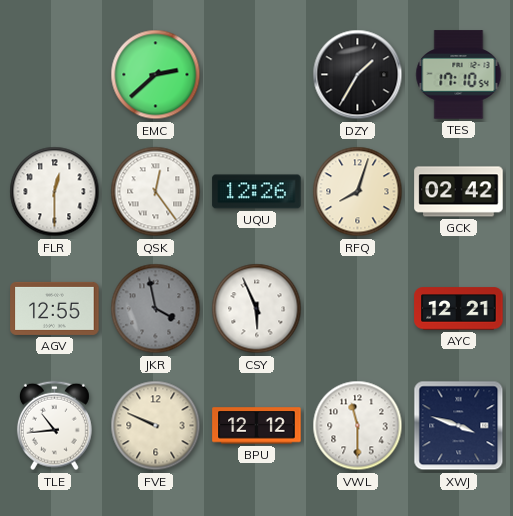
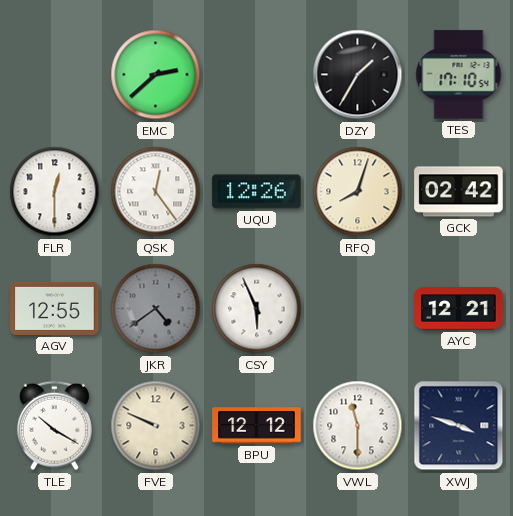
JKR: 3:58 -> 4:39
TLE: 10:44 -> 10:20
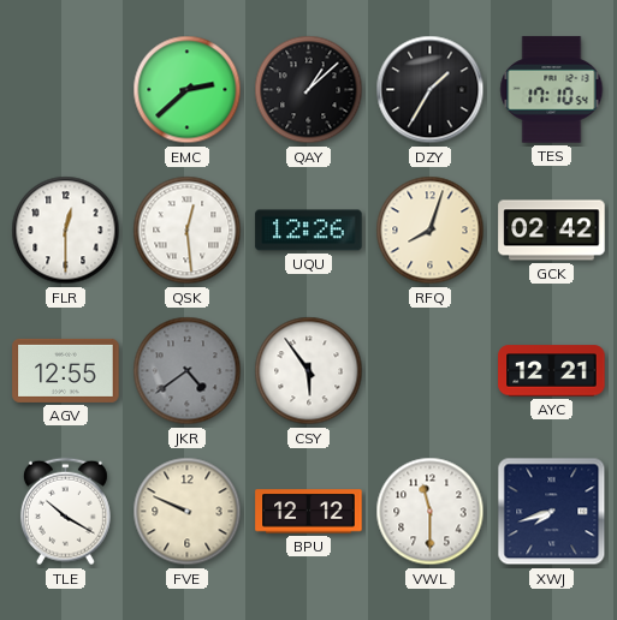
QAY: none -> 1:08
QSK: 12:24 -> 12:29
CSY: 5:56 -> 5:54
XWJ: 3:48 -> 7:42
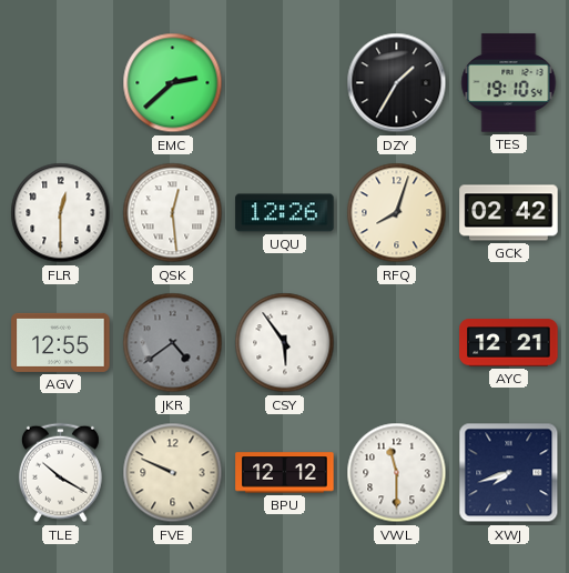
QAY: 1:08 -> none
TES: 17:10 -> 19:10
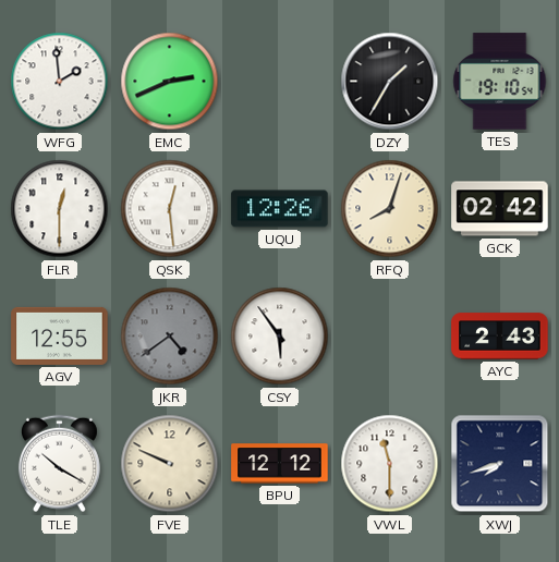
WFG: none -> 1:59
EMC: 2:38 -> 2:41
AYC: 12:21 -> 2:43
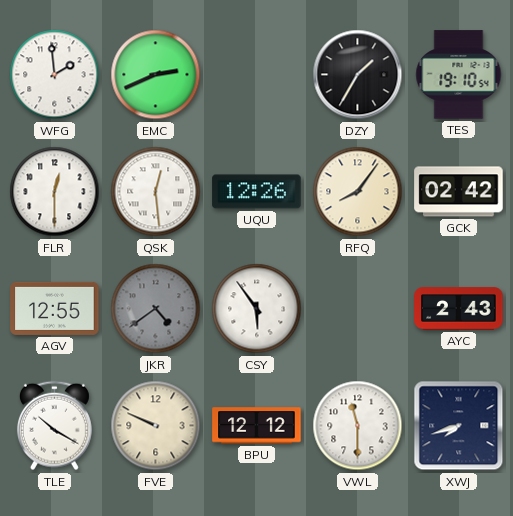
RFQ: 8:03 -> 8:06
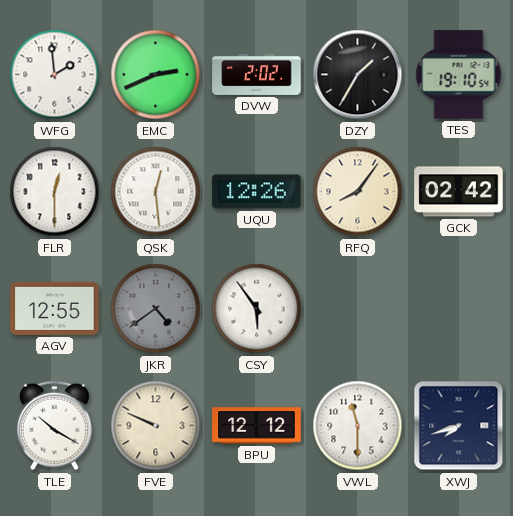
DVW: none -> 2:02
AYC: 2:43 -> none
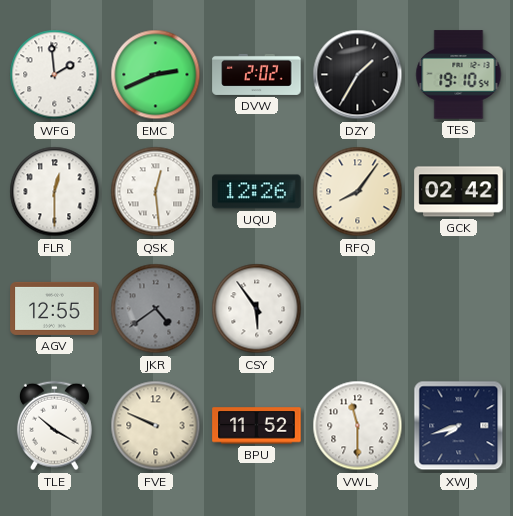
BPU: 12:12 -> 11:52
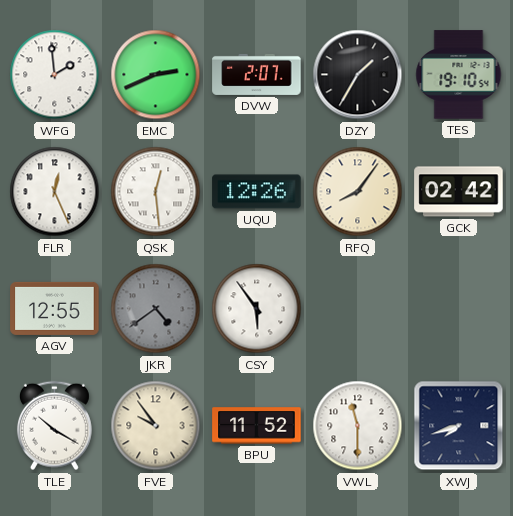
DVW: 2:02 -> 2:07
FLR: 12:30 -> 12:26
FVE: 9:49 -> 9:54
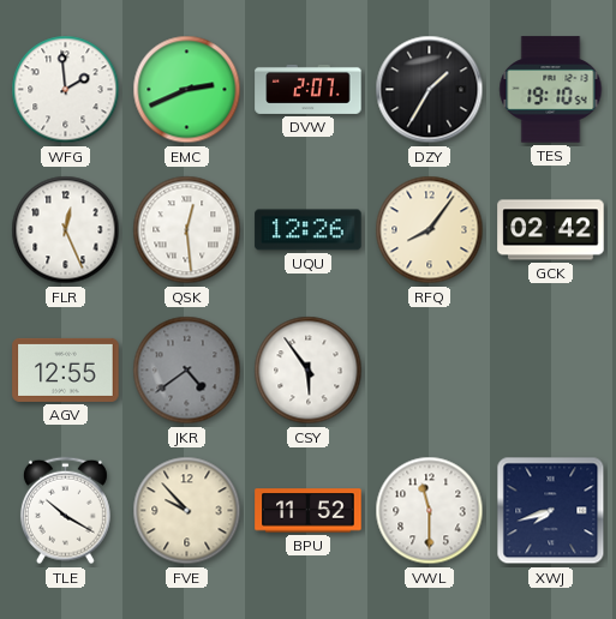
FVE: 9:54 -> 9:53
